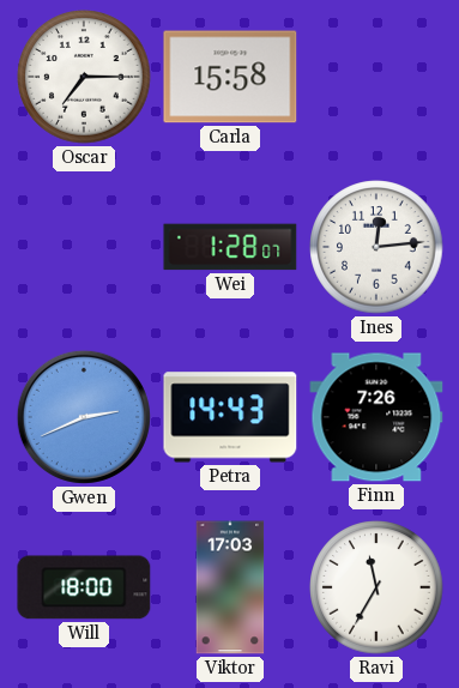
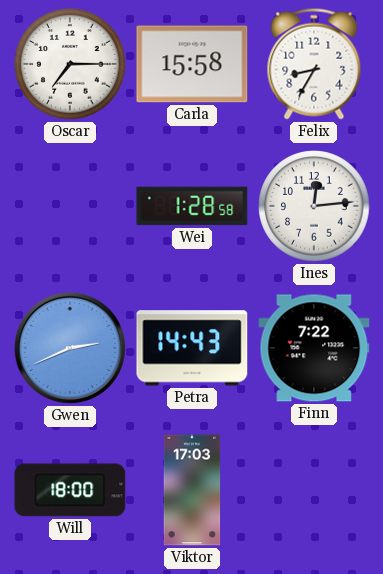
Felix: none -> 8:35
Wei: 1:28:07 -> 1:28:58
Finn: 7:26 -> 7:22
Ravi: 11:35 -> none
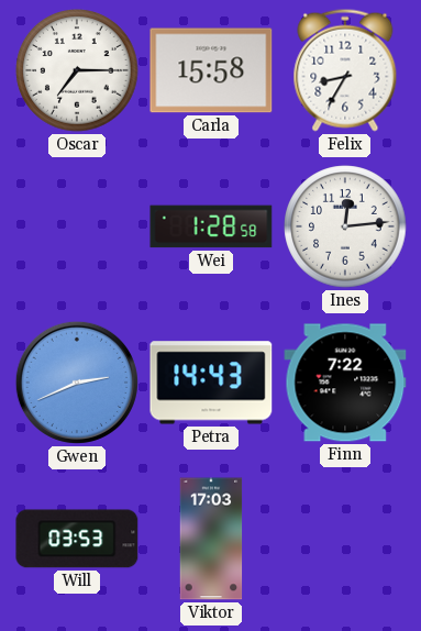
Will: 18:00 -> 03:53
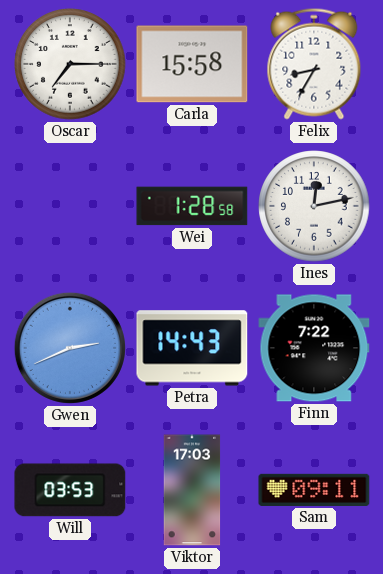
Ines: 12:14 -> 12:13
Sam: none -> 09:11
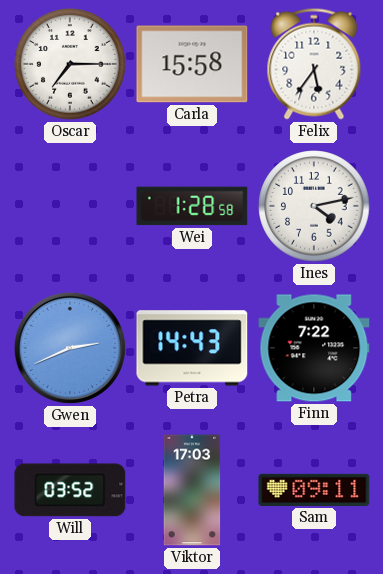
Felix: 8:35 -> 5:36
Ines: 12:13 -> 4:13
Will: 03:53 -> 03:52
